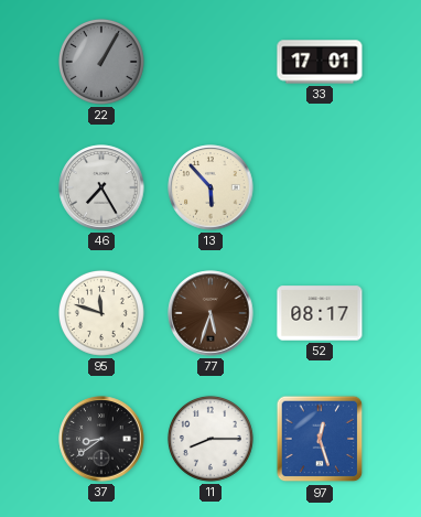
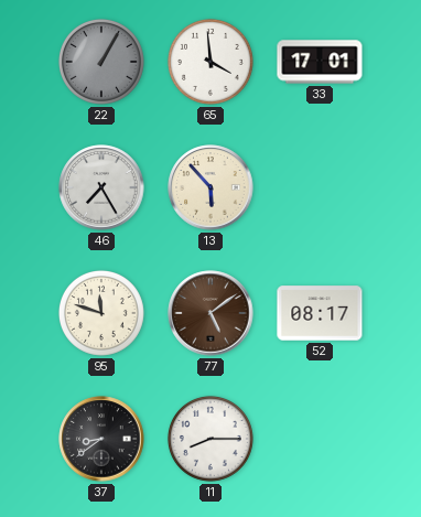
65: none -> 3:59
77: 5:33 -> 5:09
97: 12:27 -> none
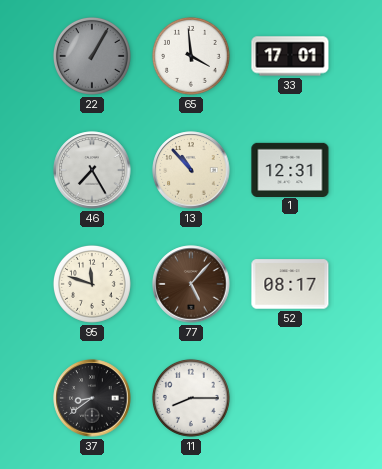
13: 5:53 -> 10:53
1: none -> 12:31
77: 5:09 -> 5:07
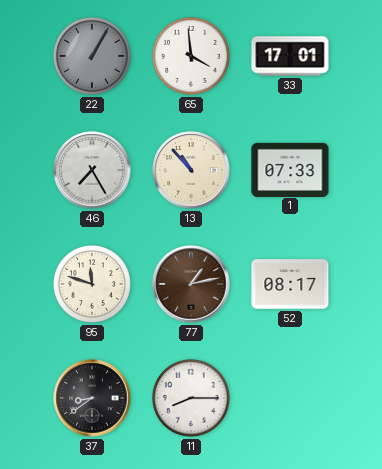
1: 12:31 -> 07:33
77: 5:07 -> 1:13
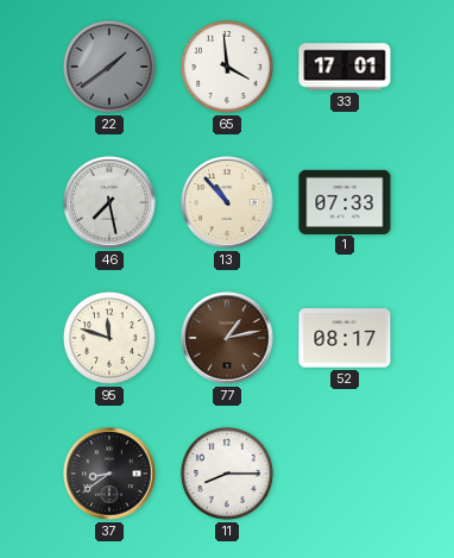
22: 1:05 -> 1:39
46: 7:25 -> 7:28
